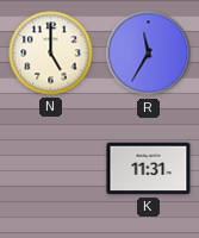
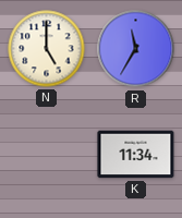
K: 11:31 -> 11:34
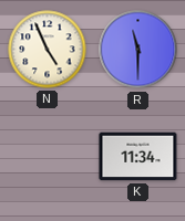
N: 5:00 -> 4:56
R: 11:35 -> 11:30
